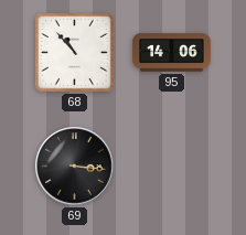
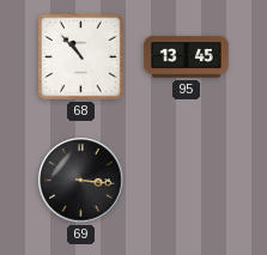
95: 14:06 -> 13:45
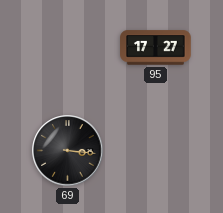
68: 10:53 -> none
95: 13:45 -> 17:27
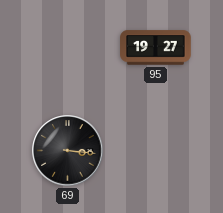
95: 17:27 -> 19:27
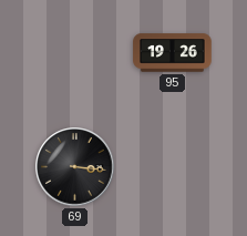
95: 19:27 -> 19:26
